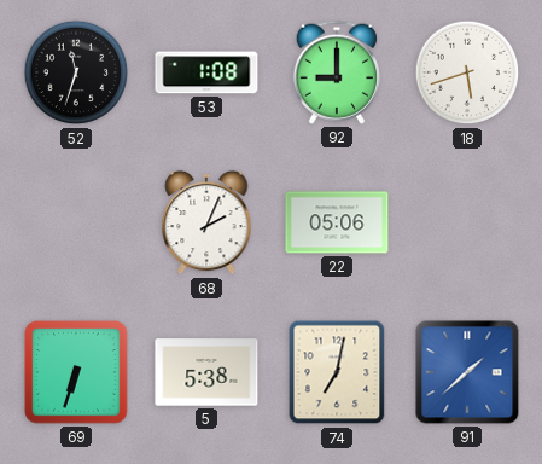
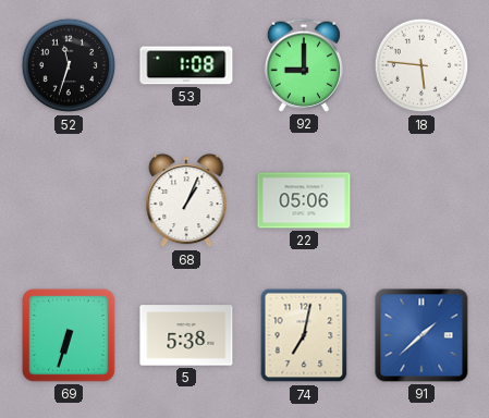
18: 5:42 -> 5:46
68: 2:04 -> 1:04
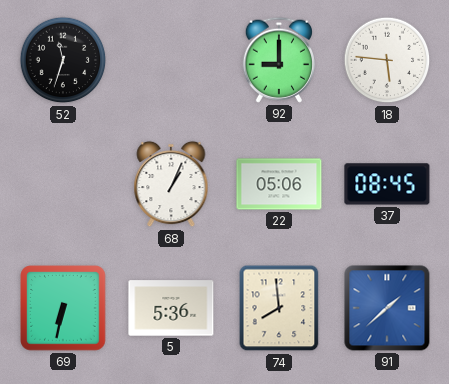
53: 1:08 -> none
37: none -> 08:45
69: 6:33 -> 6:32
5: 5:38 -> 5:36
74: 7:02 -> 7:59
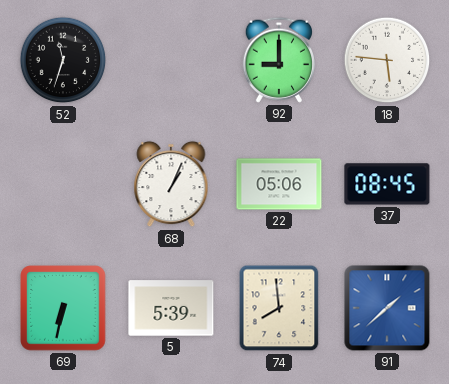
5: 5:36 -> 5:39
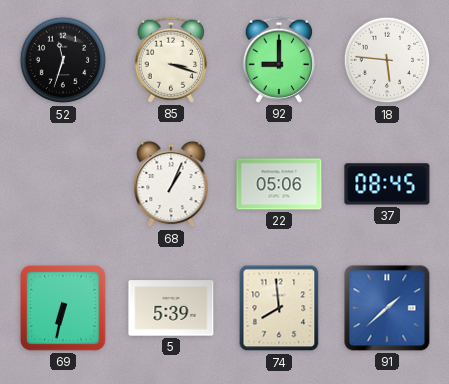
85: none -> 3:18
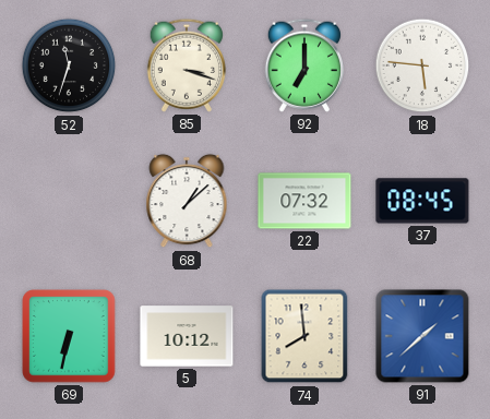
92: 9:00 -> 7:00
68: 1:04 -> 1:08
22: 05:06 -> 07:32
5: 5:39 -> 10:12
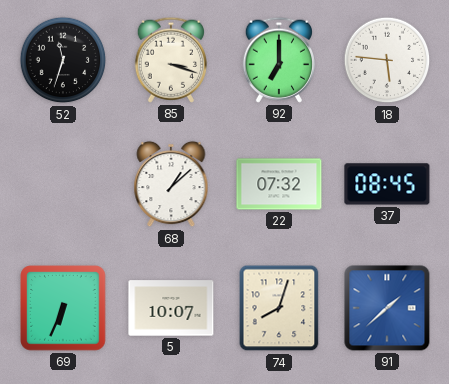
69: 6:32 -> 6:34
5: 10:12 -> 10:07
74: 7:59 -> 8:03
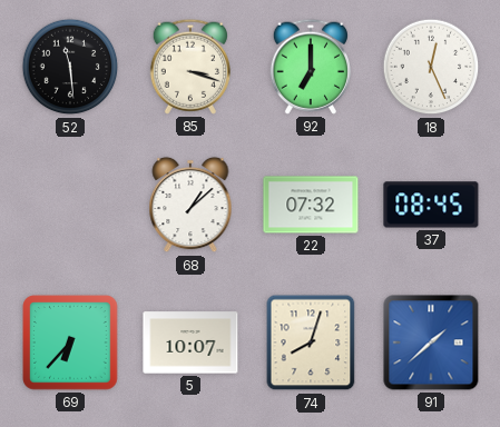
52: 11:33 -> 11:29
18: 5:46 -> 12:26
69: 6:34 -> 6:37
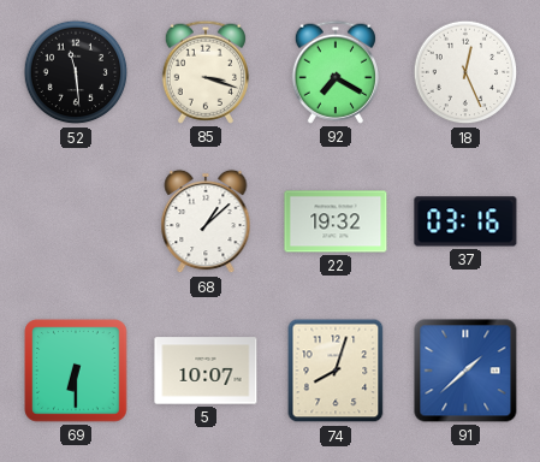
92: 7:00 -> 7:20
22: 07:32 -> 19:32
37: 08:45 -> 03:16
69: 6:37 -> 6:30
